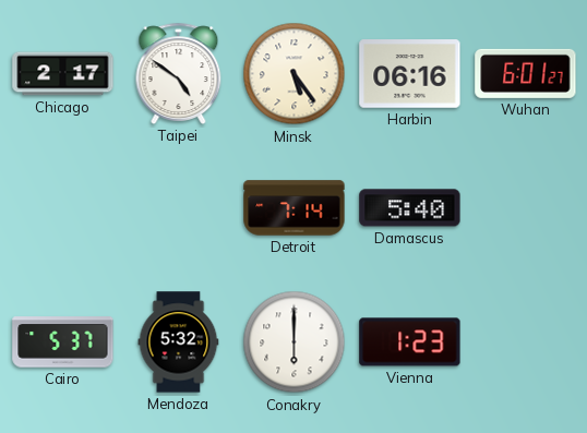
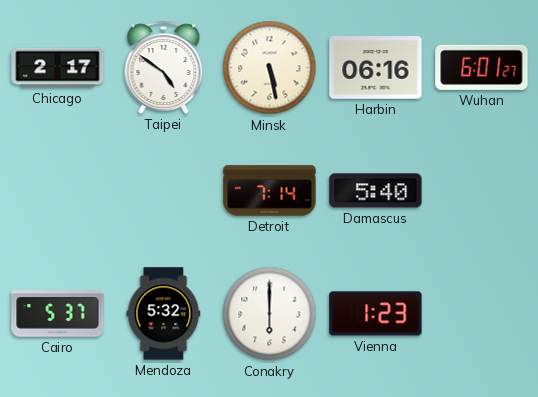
Minsk: 5:24 -> 5:28
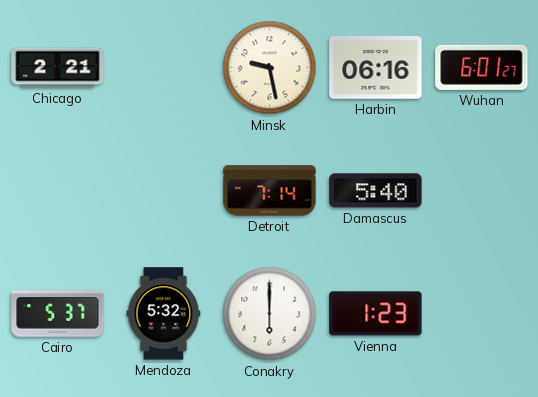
Chicago: 2:17 -> 2:21
Taipei: 4:51 -> none
Minsk: 5:28 -> 9:28
